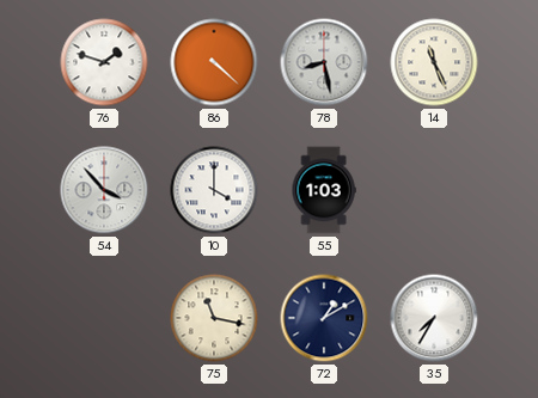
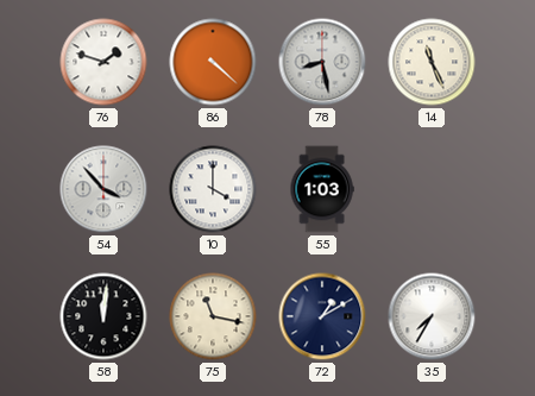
58: none -> 12:01
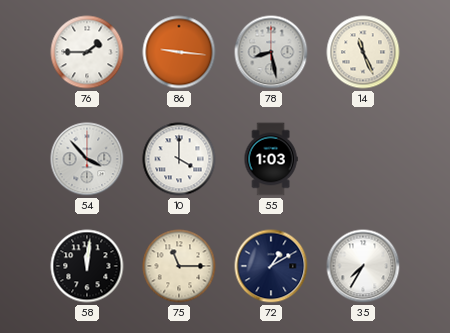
76: 1:48 -> 1:45
86: 4:22 -> 9:16
75: 11:17 -> 11:15
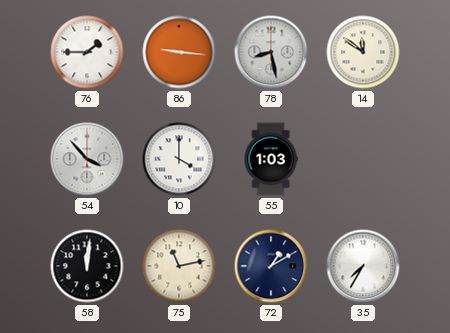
14: 11:26 -> 11:51
75: 11:15 -> 11:13
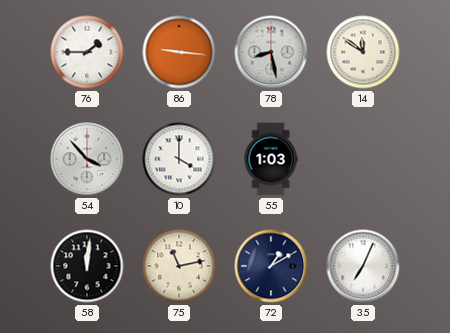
35: 7:35 -> 7:04
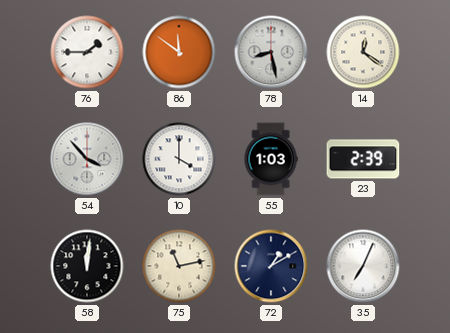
86: 9:16 -> 11:51
14: 11:51 -> 12:21
23: none -> 2:39
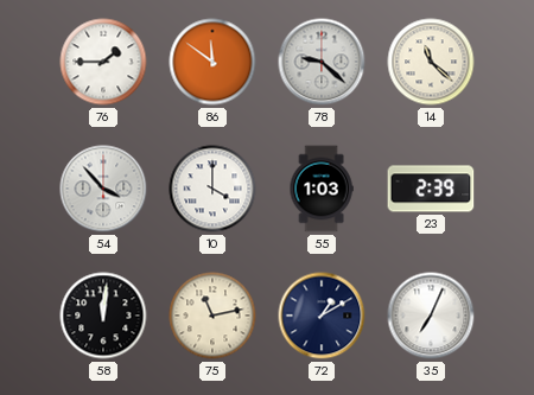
78: 8:28 -> 9:22
14: 12:21 -> 11:22
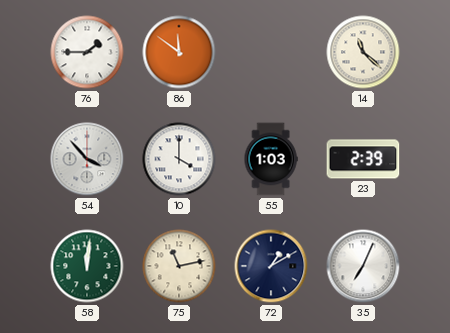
78: 9:22 -> none
58 dial: black -> green
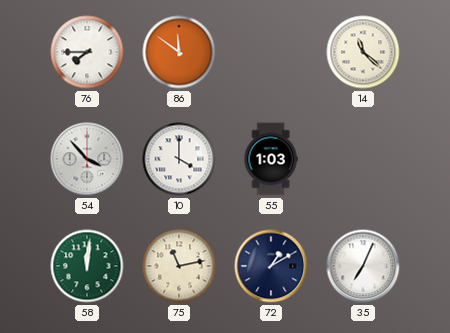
76: 1:45 -> 7:45
23: 2:39 -> none
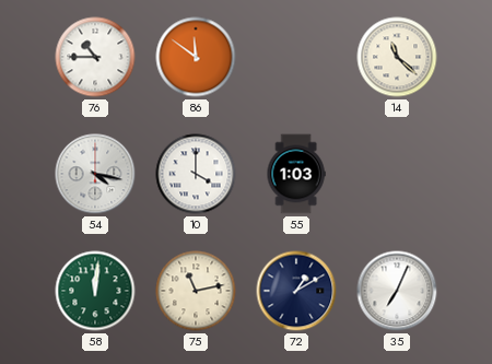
76: 7:45 -> 10:45
54: 3:53 -> 4:17
